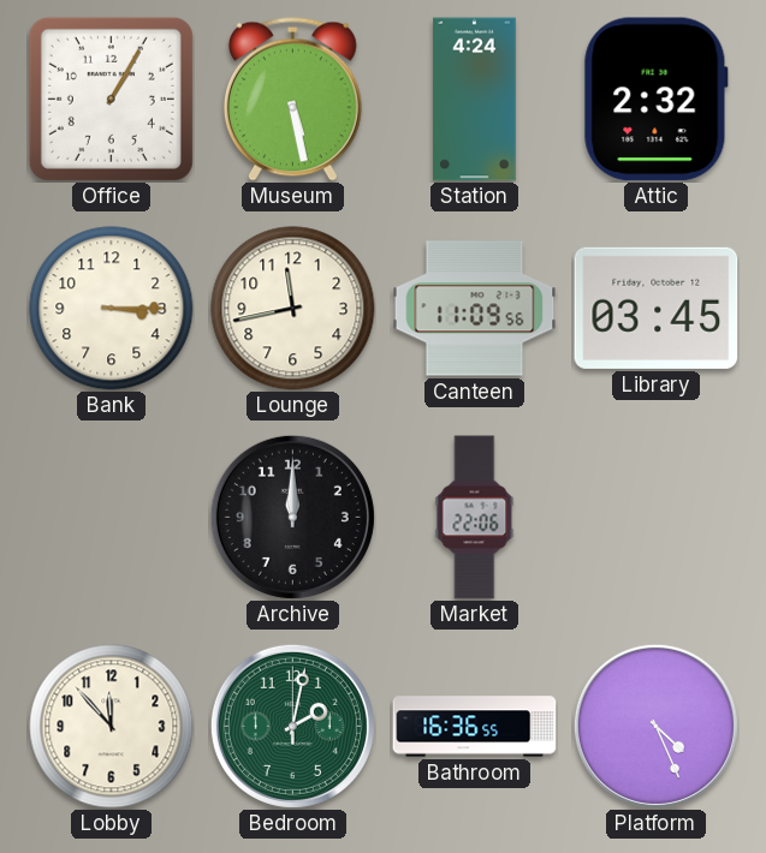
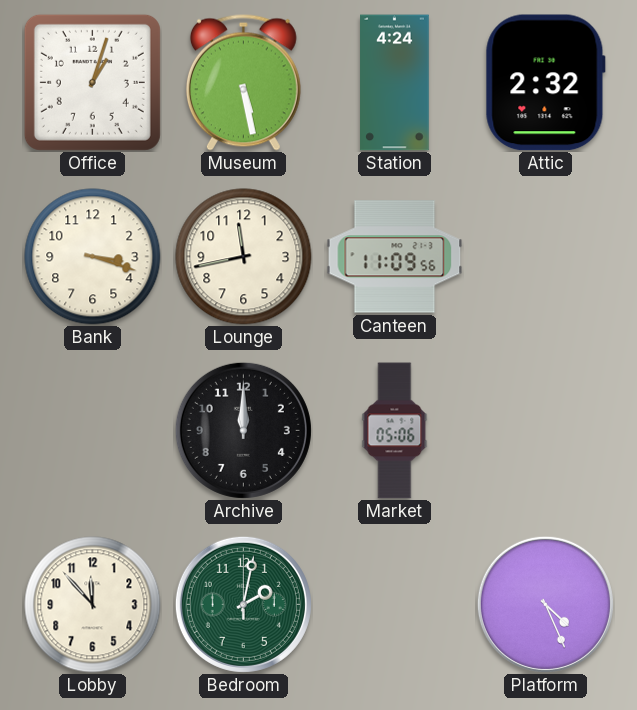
Office: 1:05 -> 1:03
Bank: 3:15 -> 3:18
Library: 03:45 -> none
Market: 22:06 -> 05:06
Bathroom: 16:36 -> none
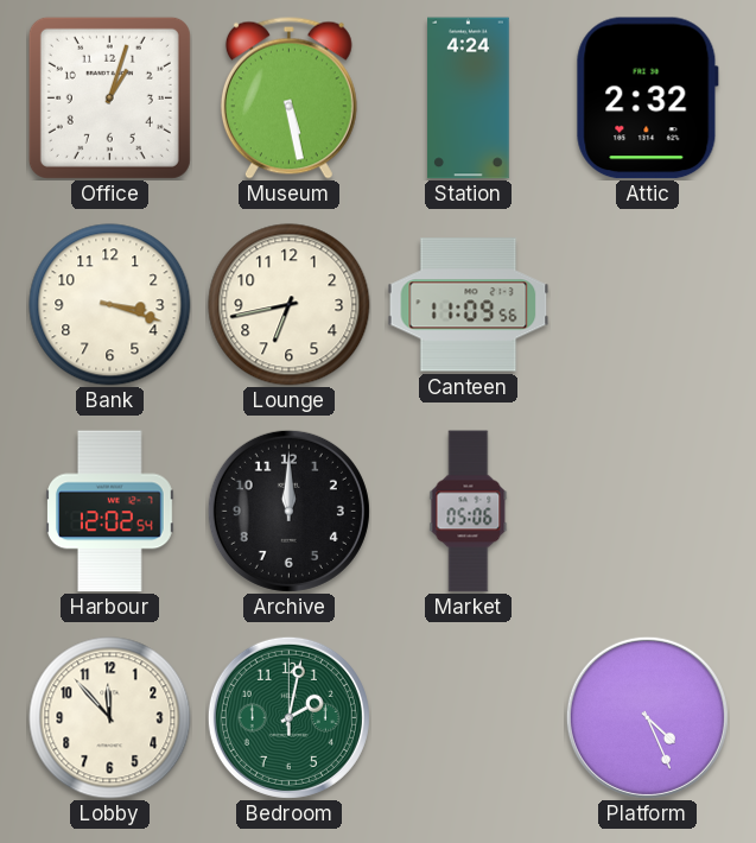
Lounge: 11:43 -> 6:43
Harbour: none -> 12:02
